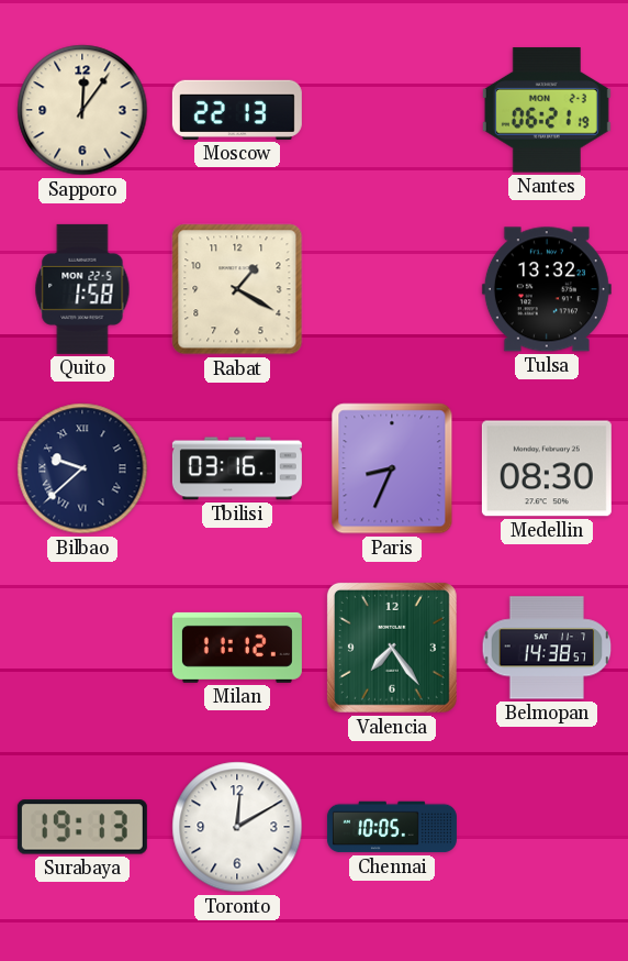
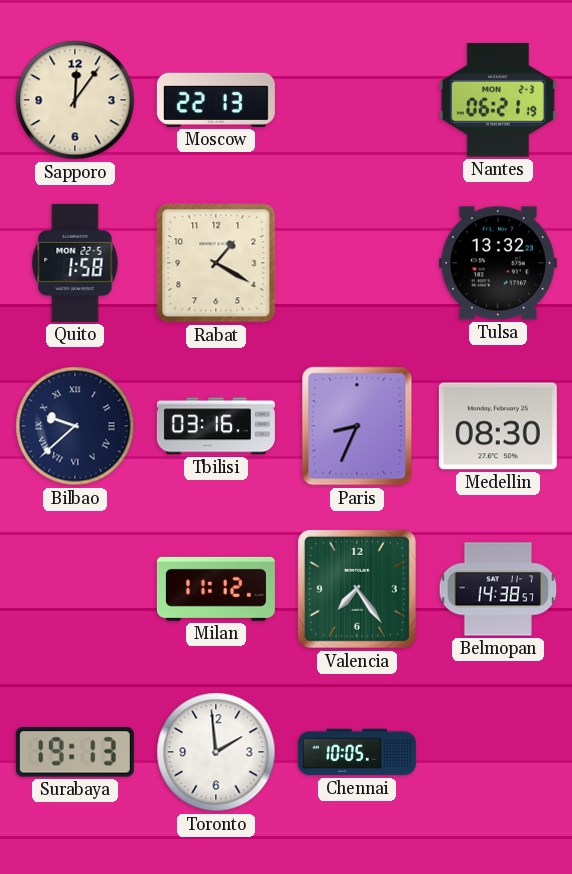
Toronto: 12:10 -> 1:59
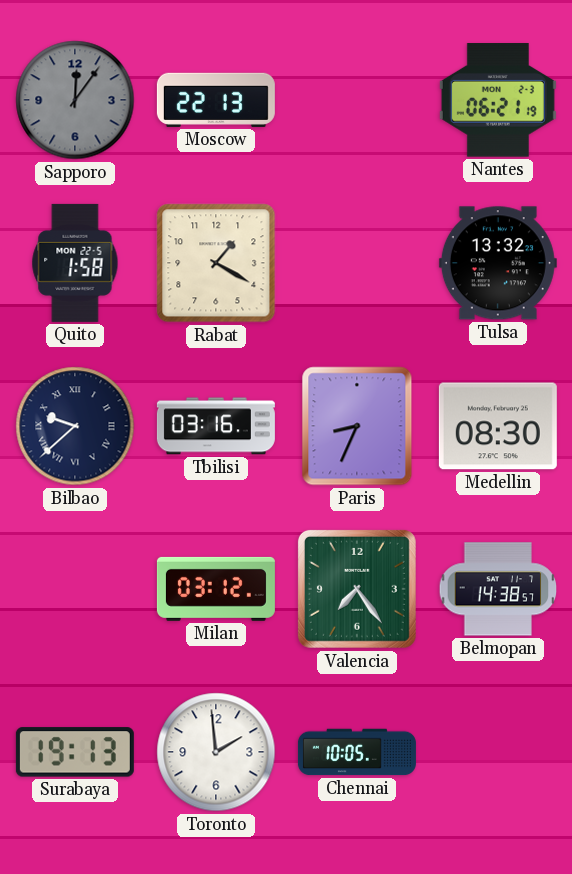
Sapporo dial: cream -> grey
Milan: 11:12 -> 03:12
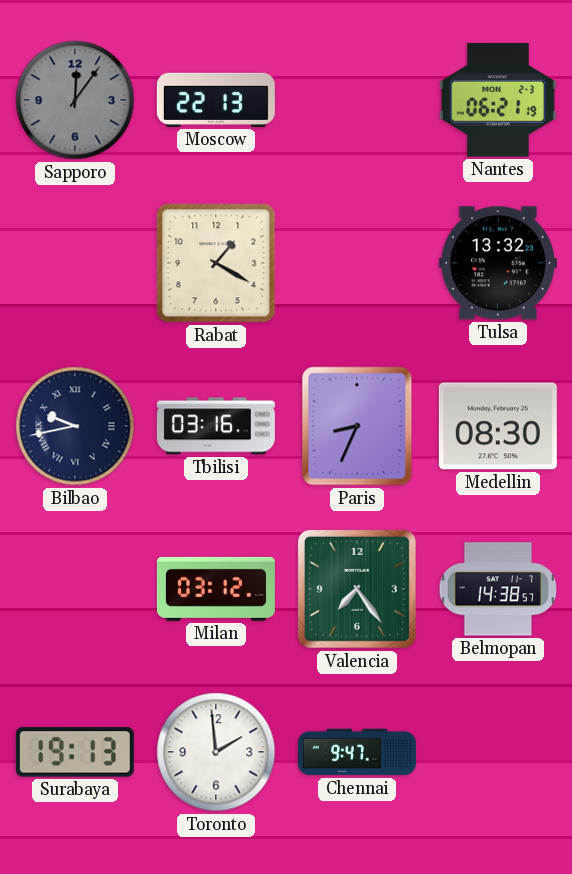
Quito: 1:58 -> none
Bilbao: 9:38 -> 9:43
Chennai: 10:05 -> 9:47
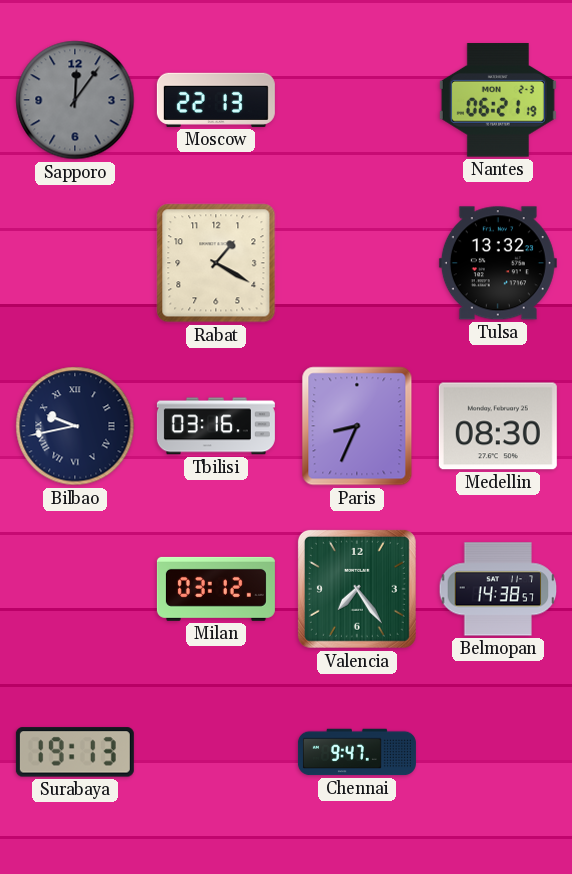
Toronto: 1:59 -> none
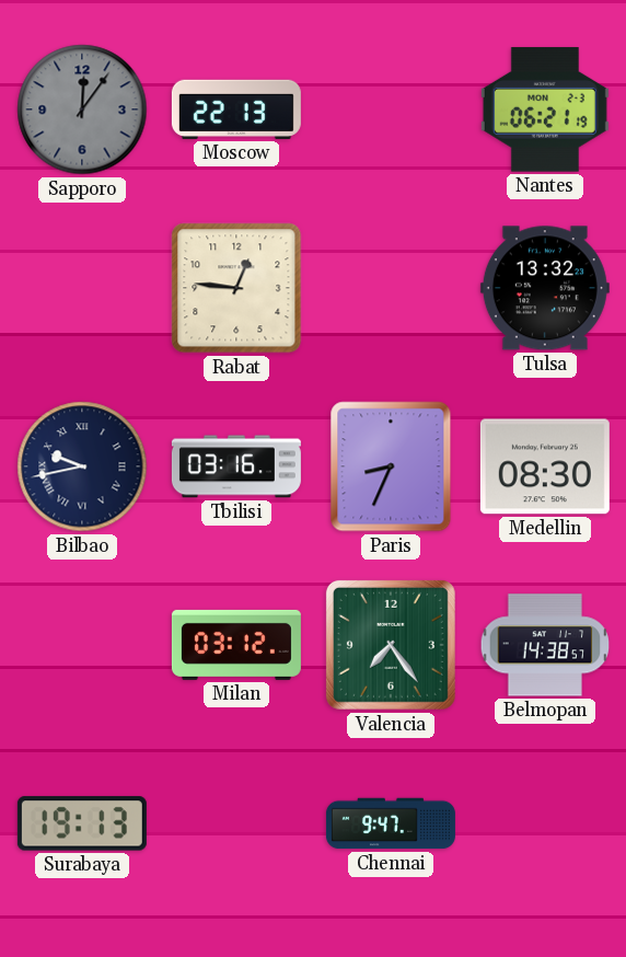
Rabat: 1:20 -> 12:46
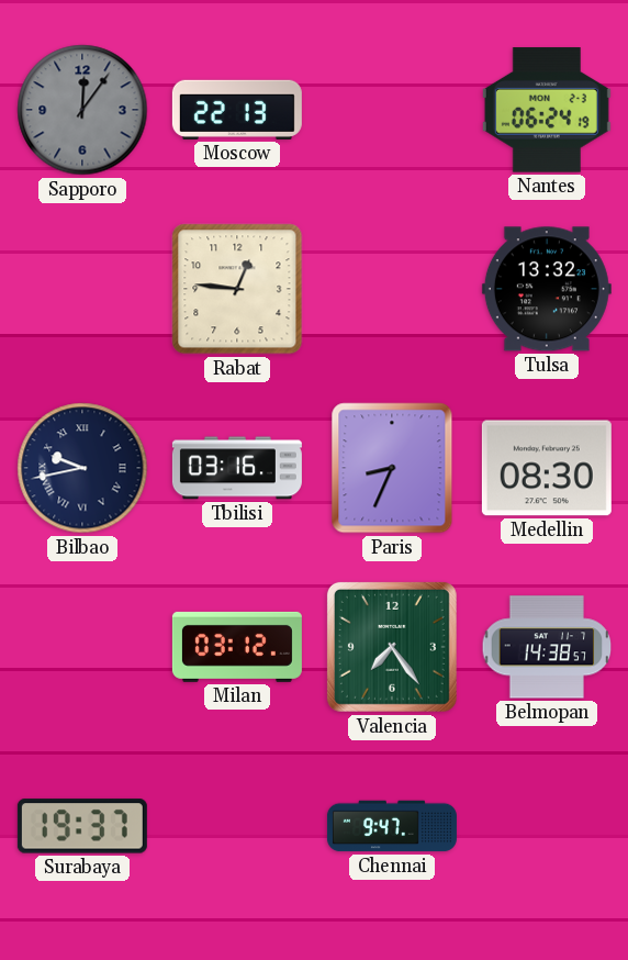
Nantes: 06:21 -> 06:24
Surabaya: 19:13 -> 19:37
